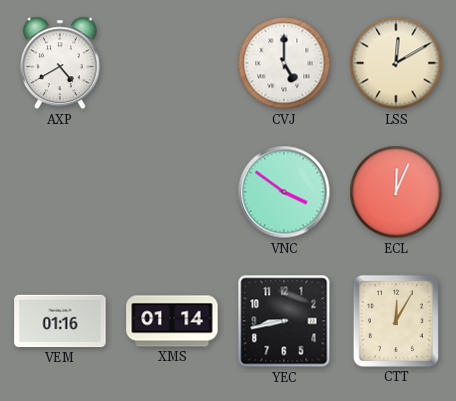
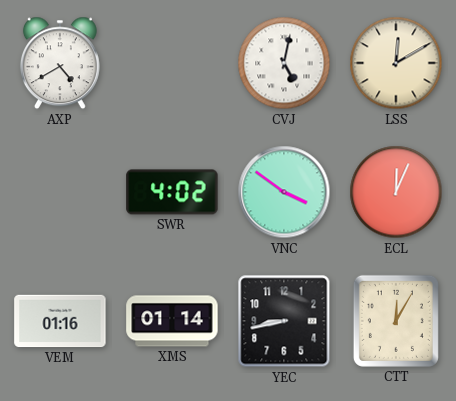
CVJ: 5:00 -> 5:02
SWR: none -> 4:02
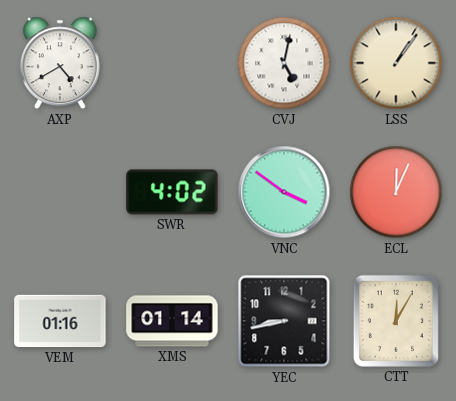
LSS: 12:10 -> 1:06
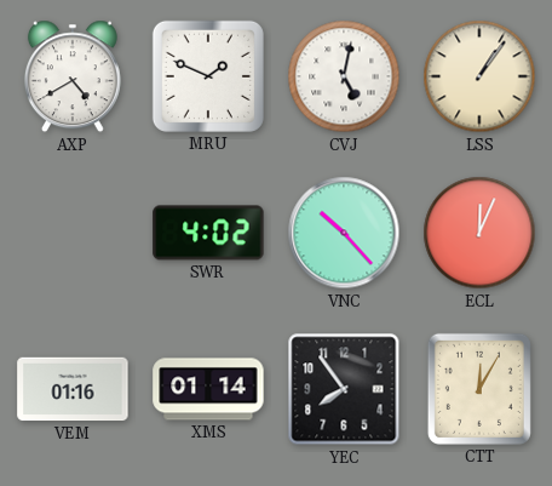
MRU: none -> 1:49
VNC: 3:51 -> 10:23
YEC: 8:43 -> 7:54
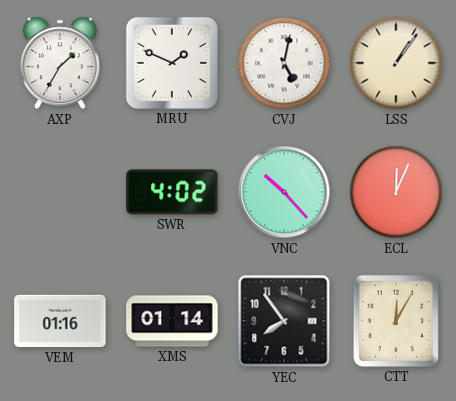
AXP: 4:40 -> 1:35
